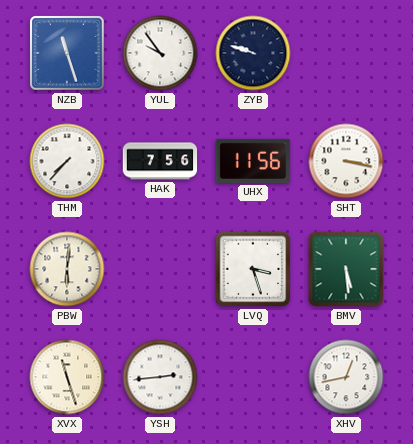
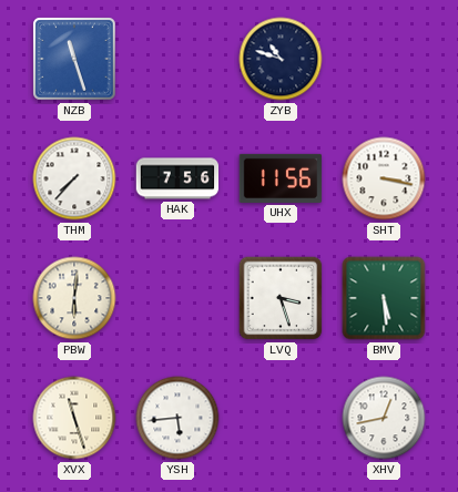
YUL: 9:54 -> none
ZYB: 9:48 -> 10:48
YSH: 2:44 -> 5:44
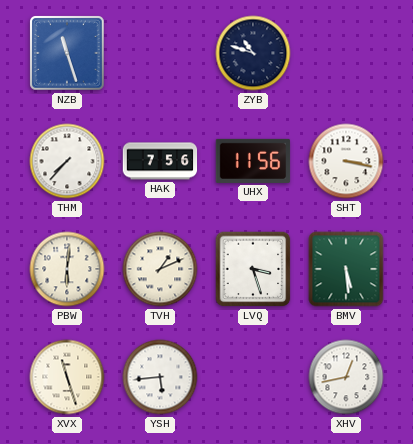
TVH: none -> 1:11
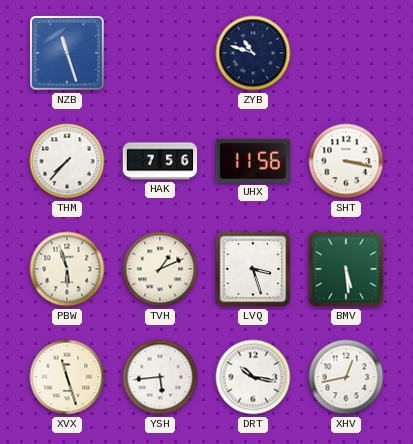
PBW: 6:01 -> 5:57
DRT: none -> 10:17
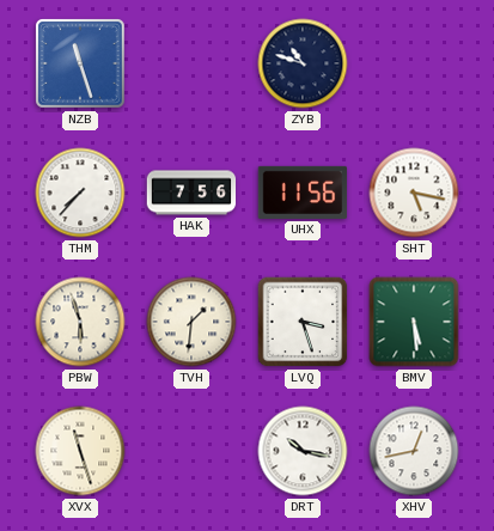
SHT: 3:17 -> 5:17
TVH: 1:11 -> 1:31
YSH: 5:44 -> none
